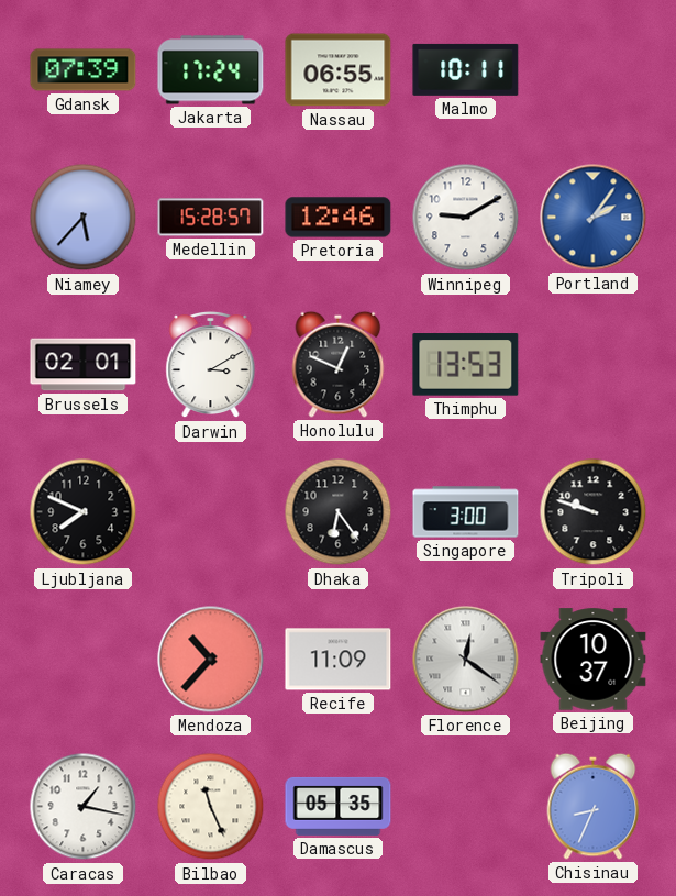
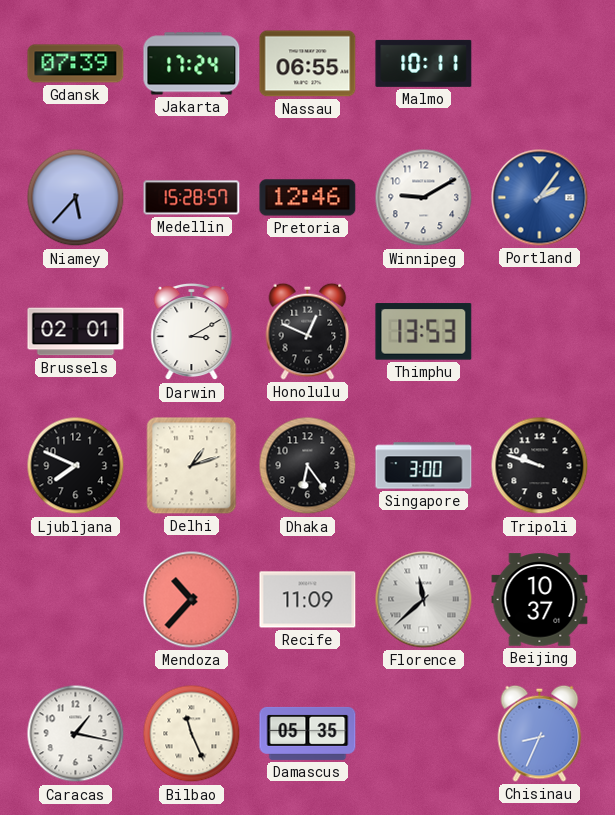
Delhi: none -> 1:12
Florence: 12:21 -> 11:38
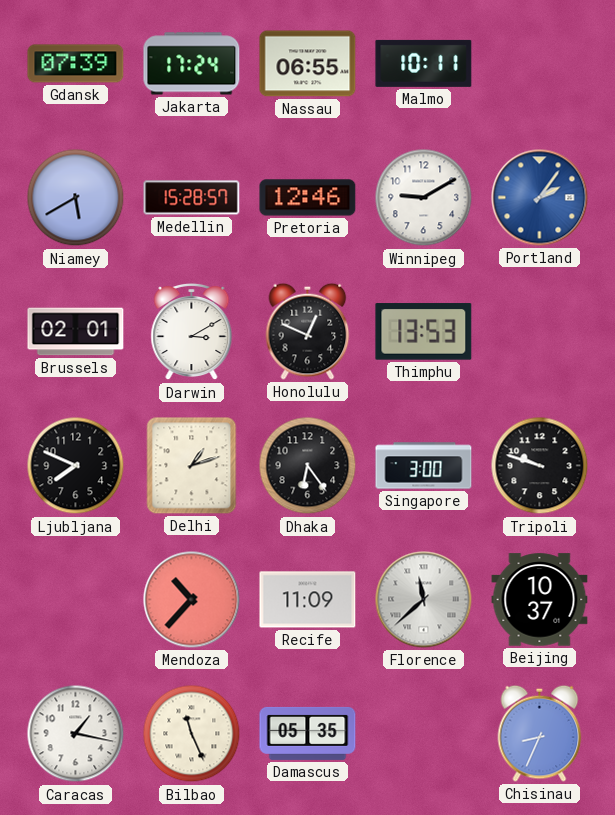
Niamey: 5:37 -> 5:40
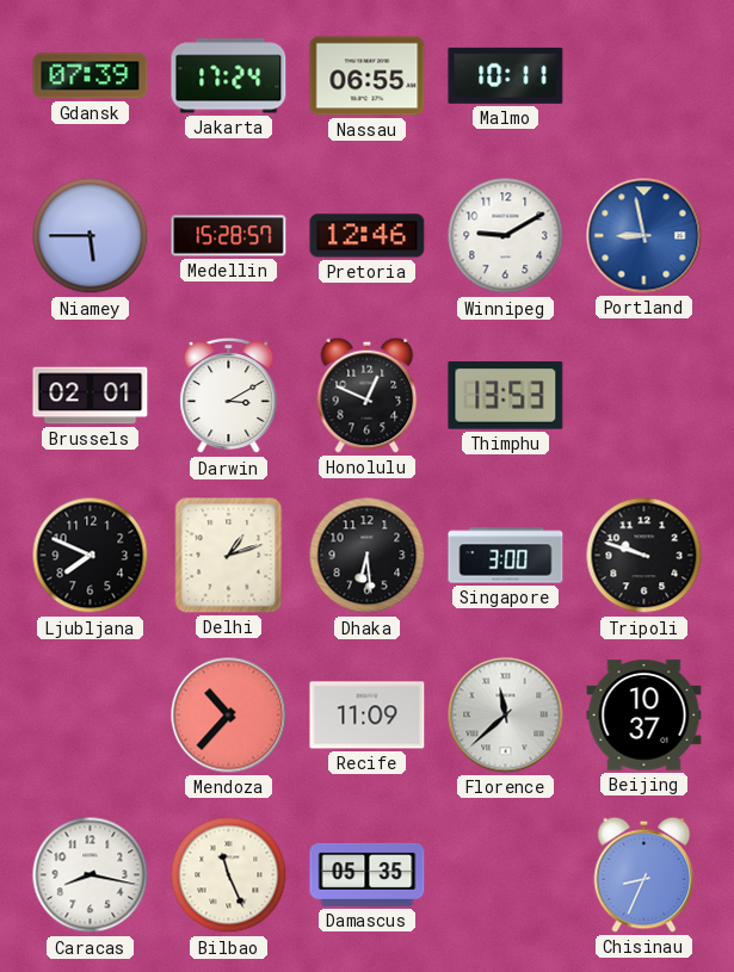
Niamey: 5:40 -> 5:45
Portland: 2:06 -> 8:58
Dhaka: 6:24 -> 6:29
Caracas: 1:17 -> 8:17
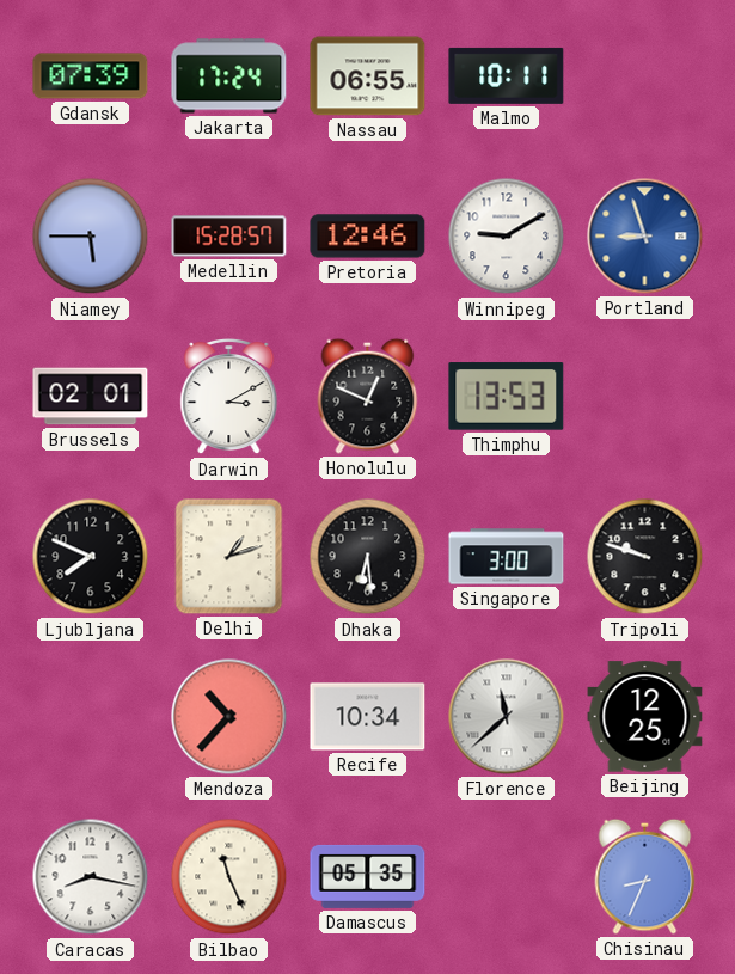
Portland: 8:58 -> 8:57
Recife: 11:09 -> 10:34
Beijing: 10:37 -> 12:25
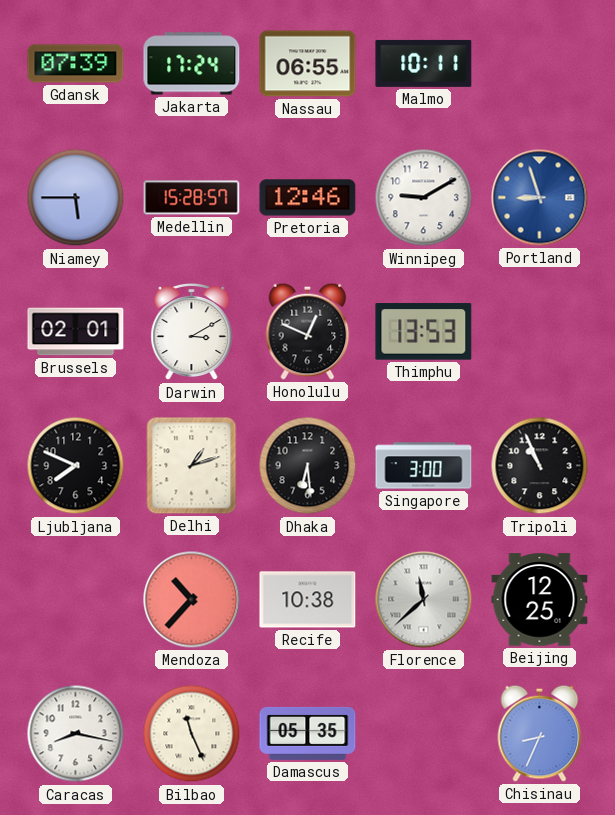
Tripoli: 9:48 -> 10:56
Recife: 10:34 -> 10:38
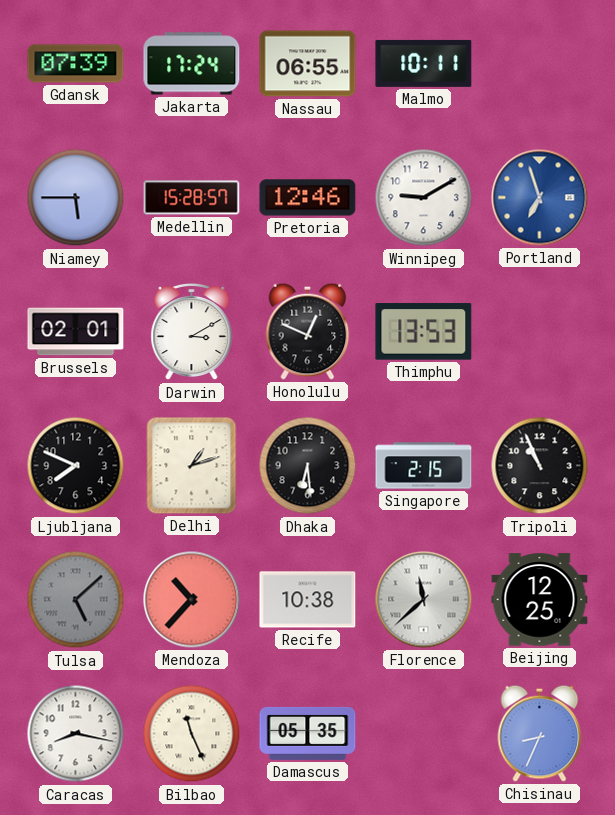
Portland: 8:57 -> 6:57
Singapore: 3:00 -> 2:15
Tulsa: none -> 5:08
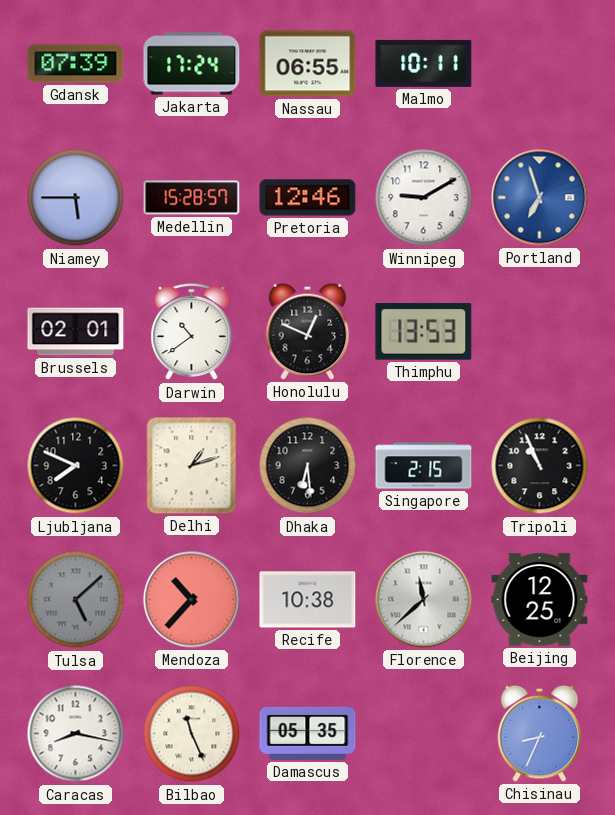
Darwin: 3:10 -> 10:39
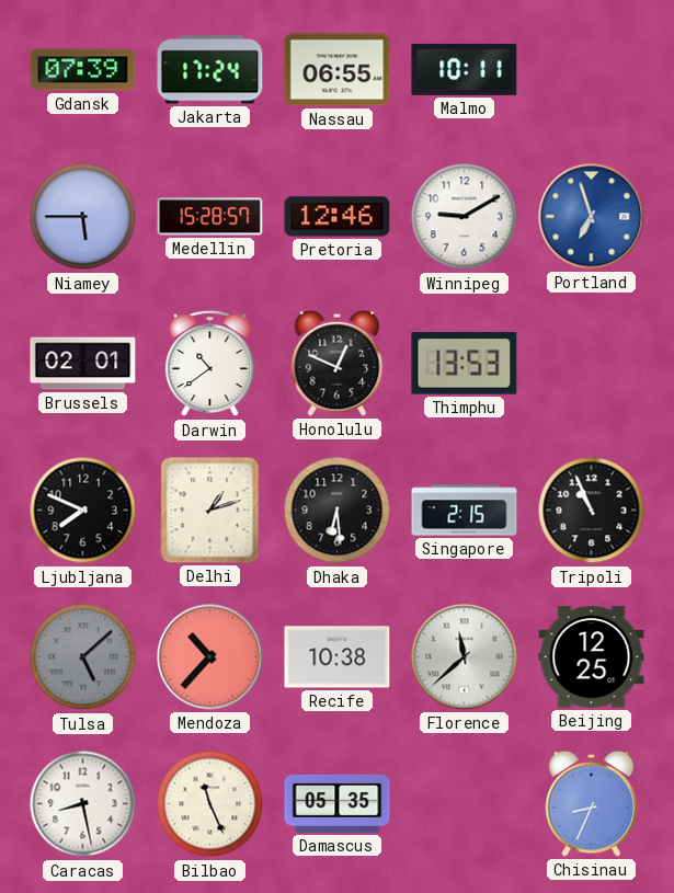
Caracas: 8:17 -> 8:28
